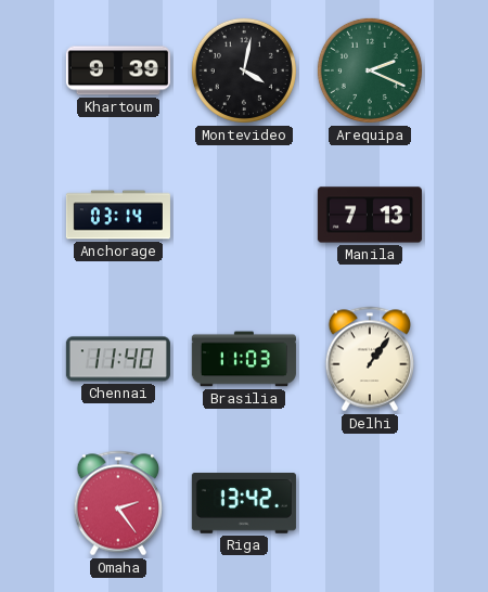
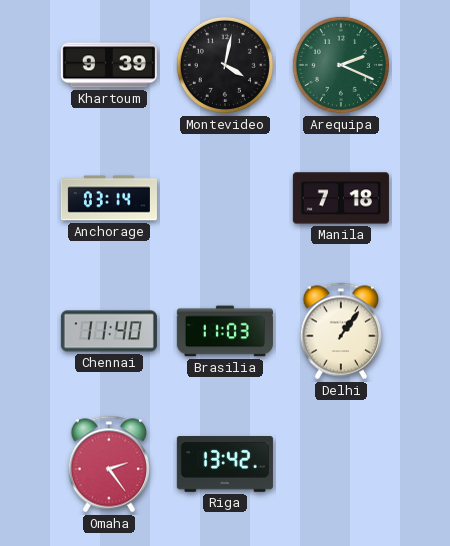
Manila: 7:13 -> 7:18
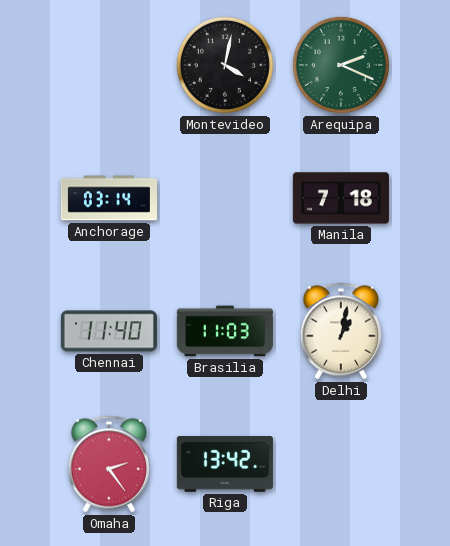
Khartoum: 9:39 -> none
Delhi: 1:06 -> 1:02
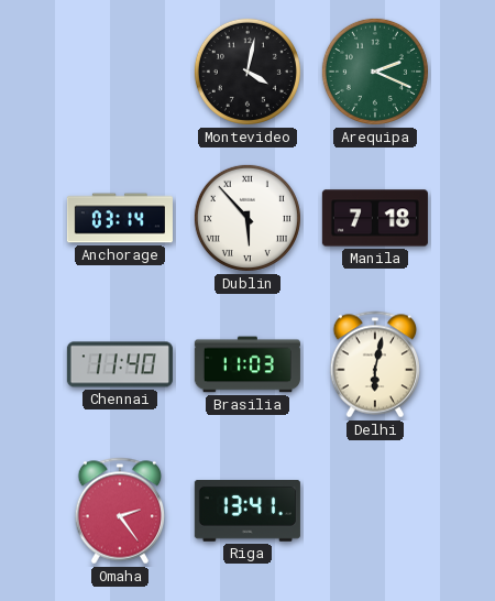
Dublin: none -> 5:53
Delhi: 1:02 -> 6:02
Riga: 13:42 -> 13:41
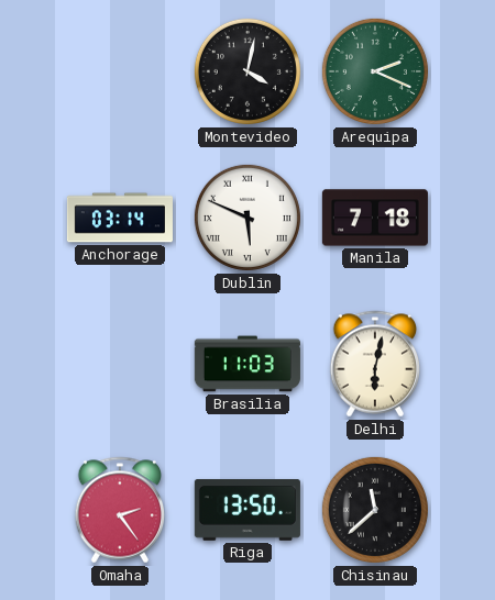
Dublin: 5:53 -> 5:49
Chennai: 11:40 -> none
Riga: 13:41 -> 13:50
Chisinau: none -> 11:38
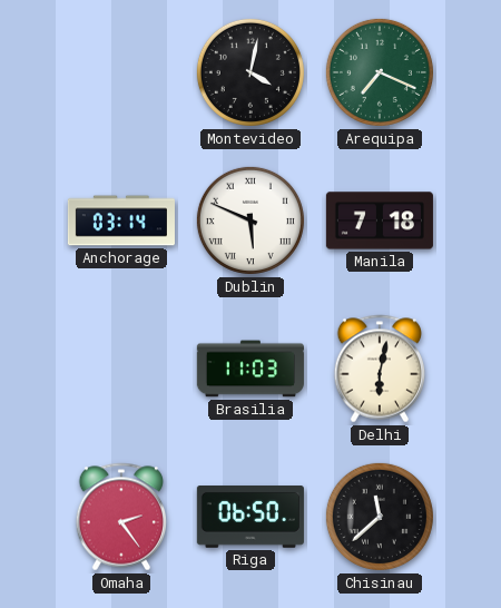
Arequipa: 2:19 -> 7:19
Riga: 13:50 -> 06:50
